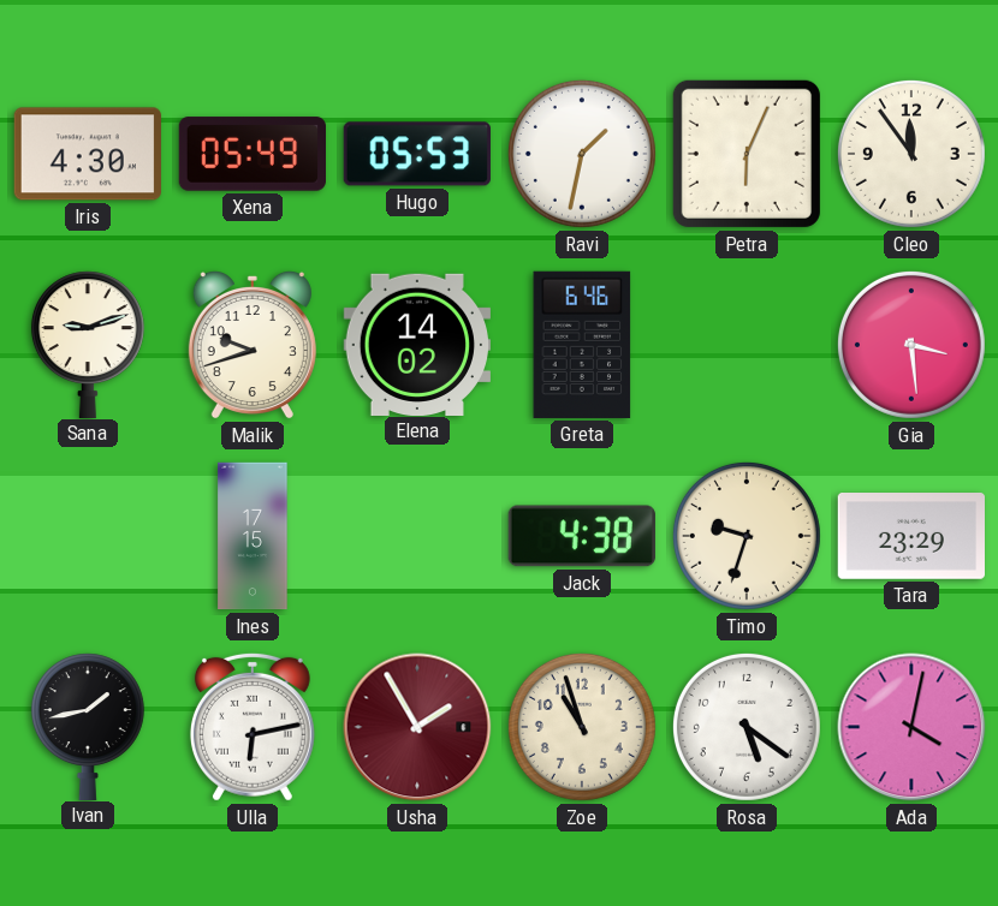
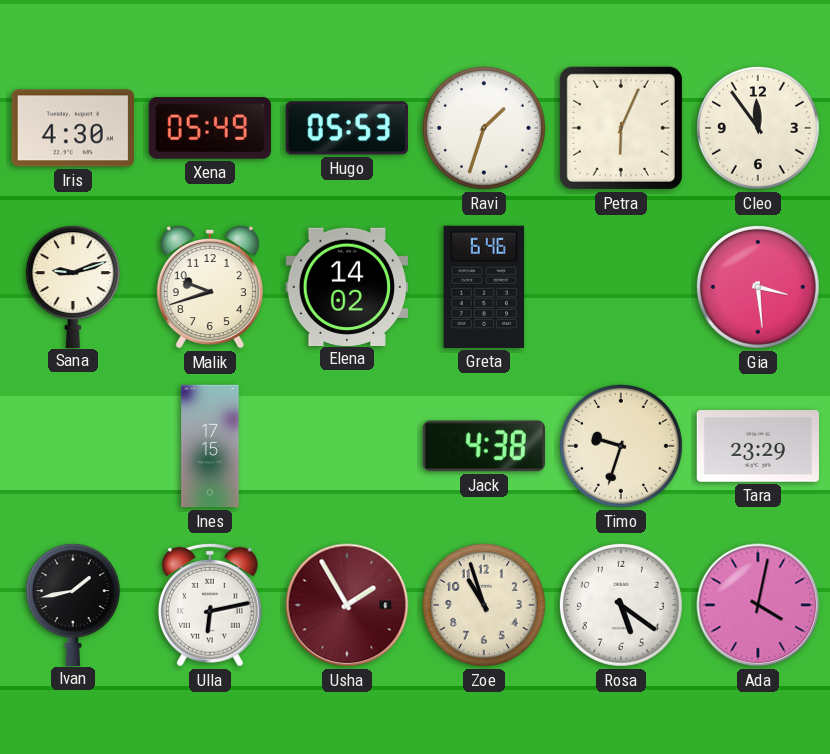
Ravi: 1:32 -> 1:33
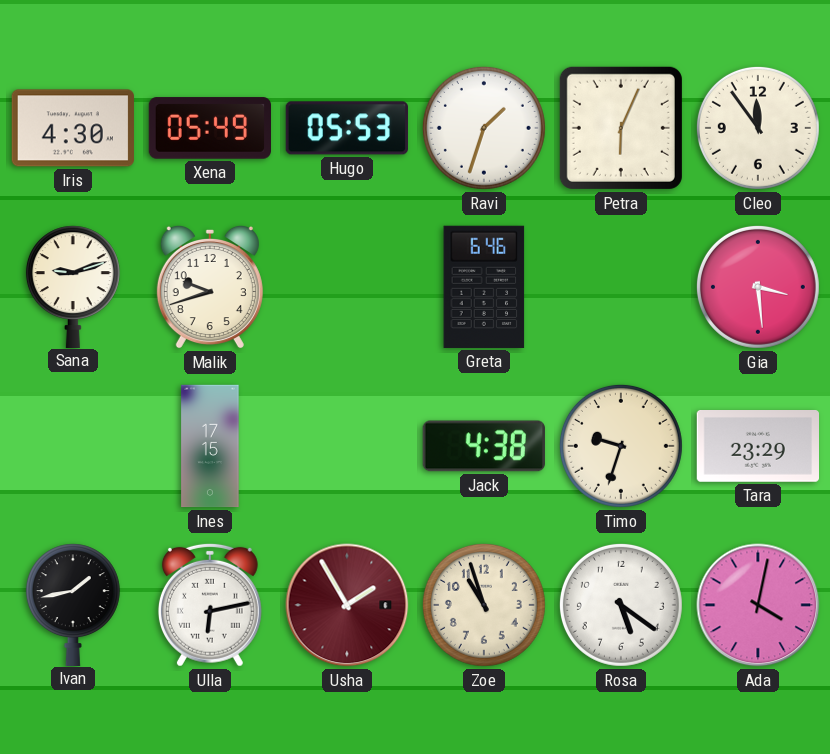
Elena: 14:02 -> none
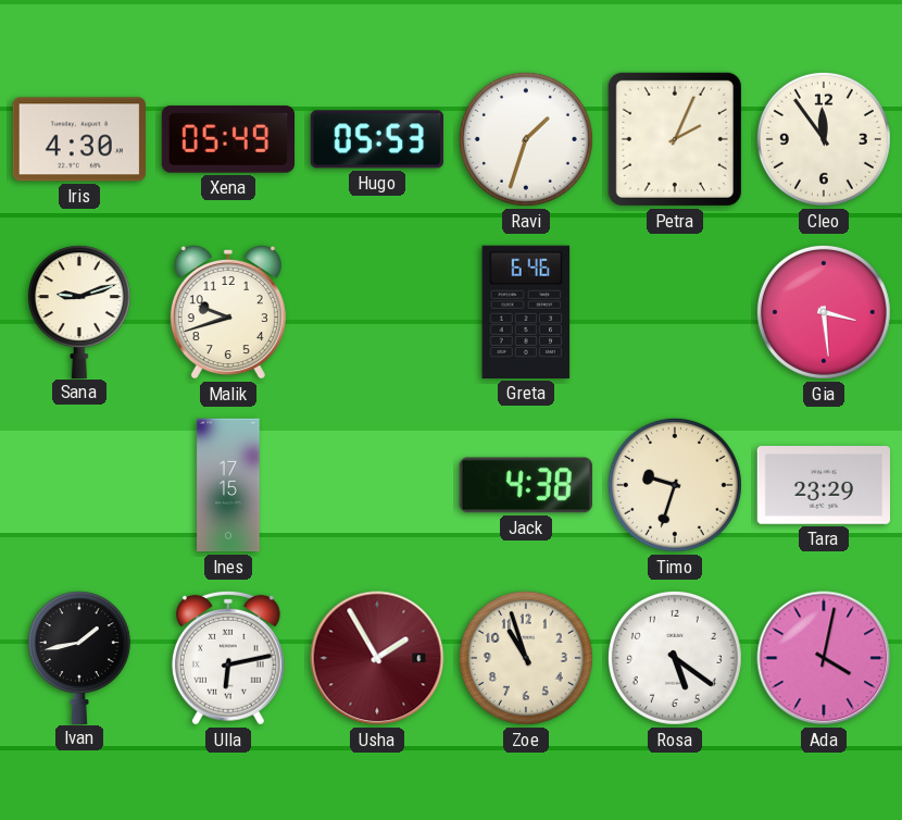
Petra: 6:04 -> 2:04
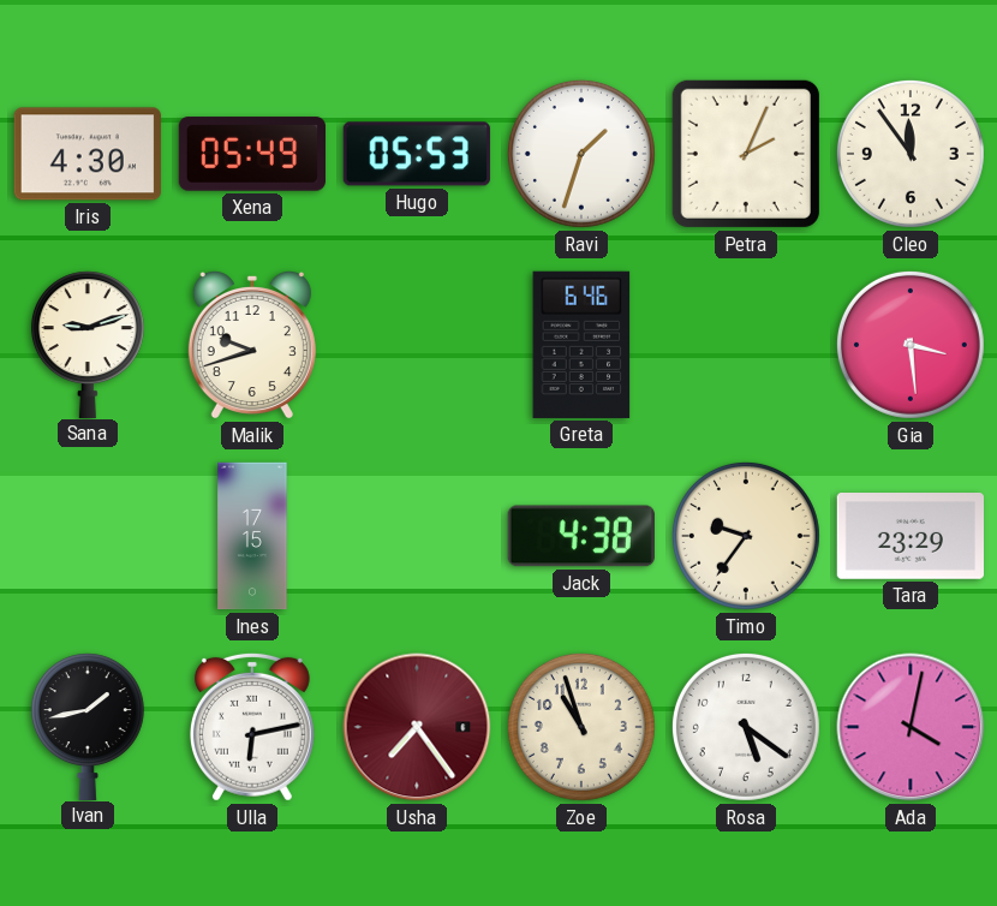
Timo: 9:33 -> 9:36
Usha: 1:55 -> 7:24
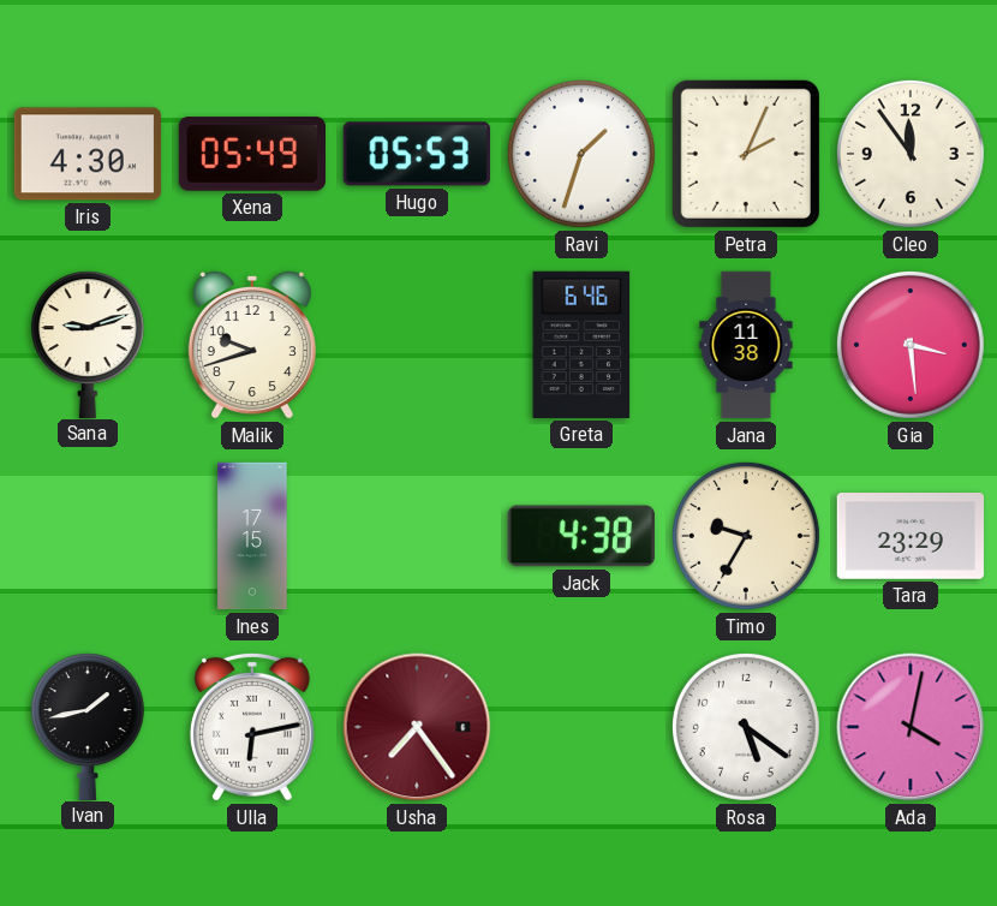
Jana: none -> 11:38
Timo: 9:36 -> 9:35
Zoe: 10:57 -> none
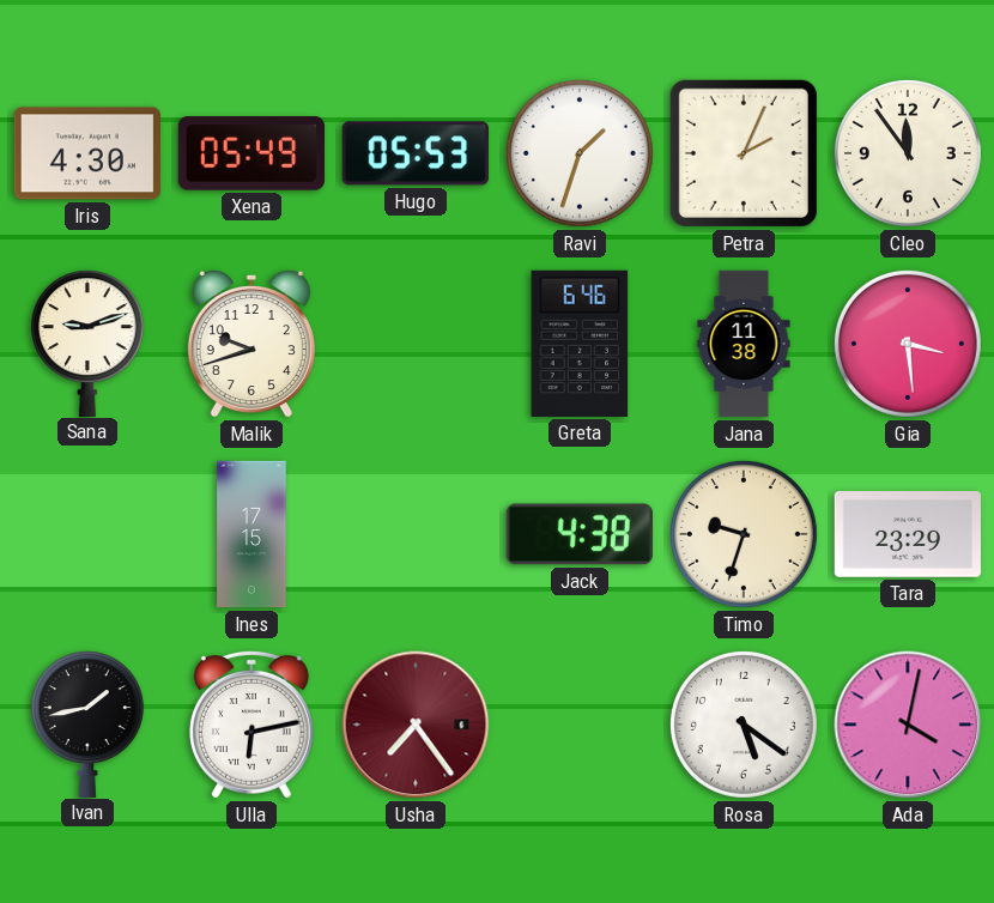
Timo: 9:35 -> 9:33
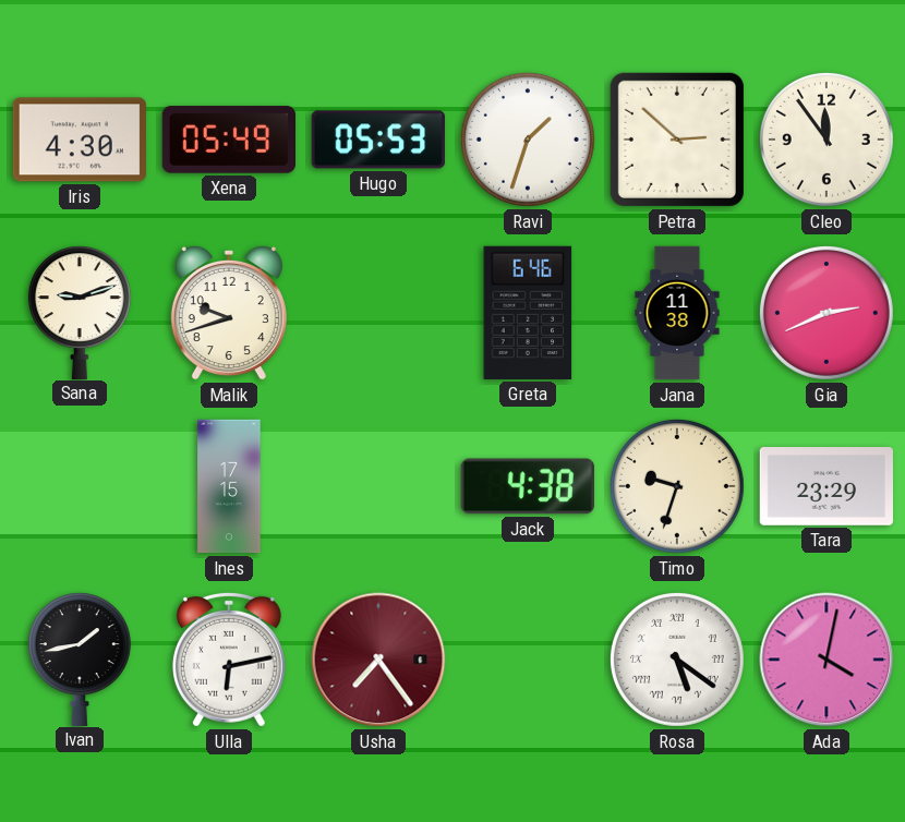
Petra: 2:04 -> 2:52
Gia: 3:29 -> 2:41
Rosa numerals: Arabic -> Roman
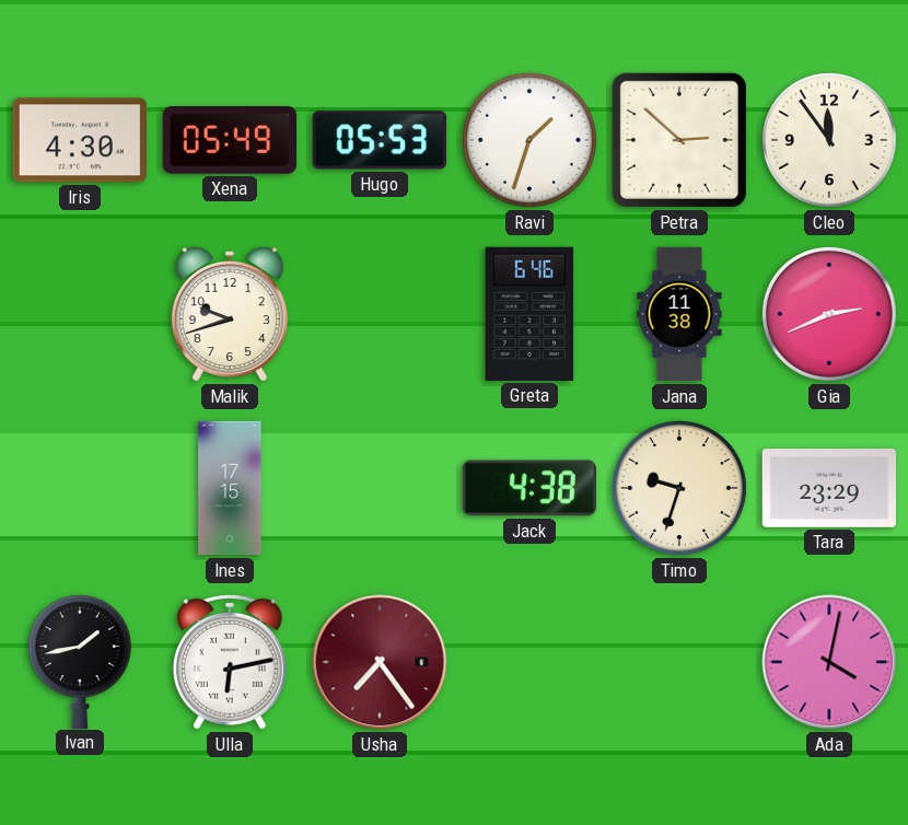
Sana: 9:12 -> none
Rosa: 5:21 -> none
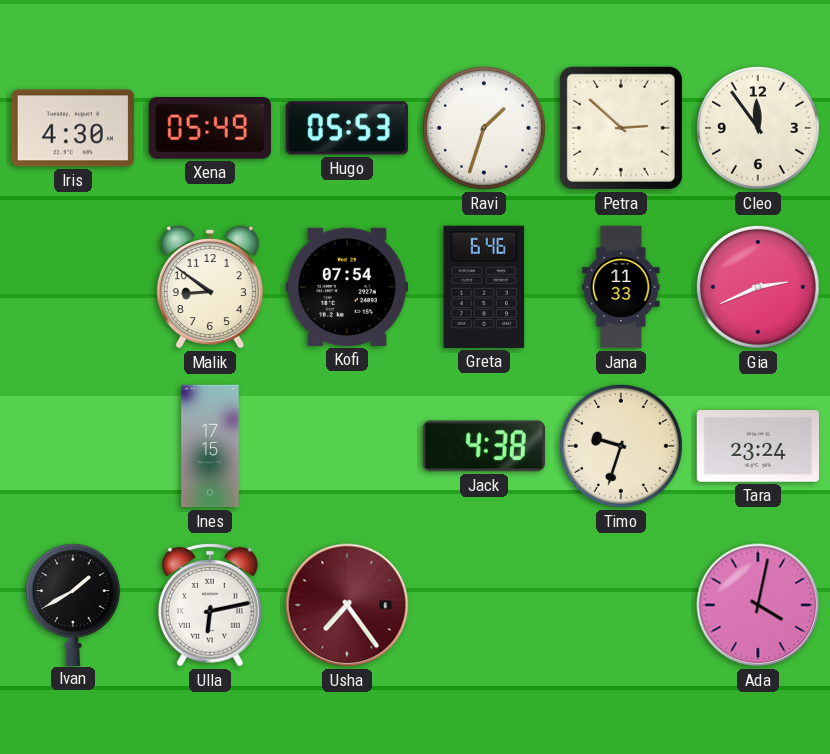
Malik: 9:42 -> 8:51
Kofi: none -> 07:54
Jana: 11:38 -> 11:33
Tara: 23:29 -> 23:24
Ivan: 1:43 -> 1:40
